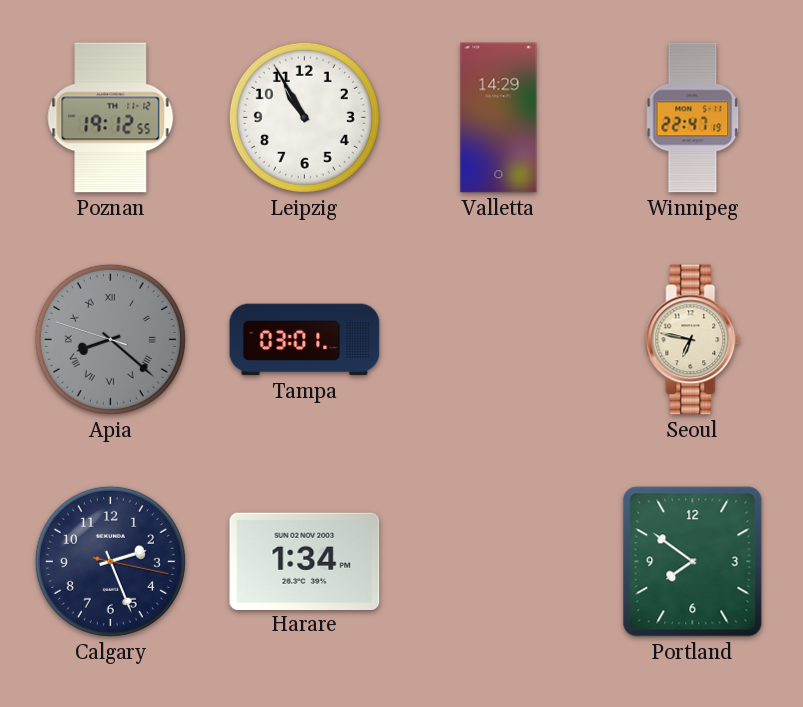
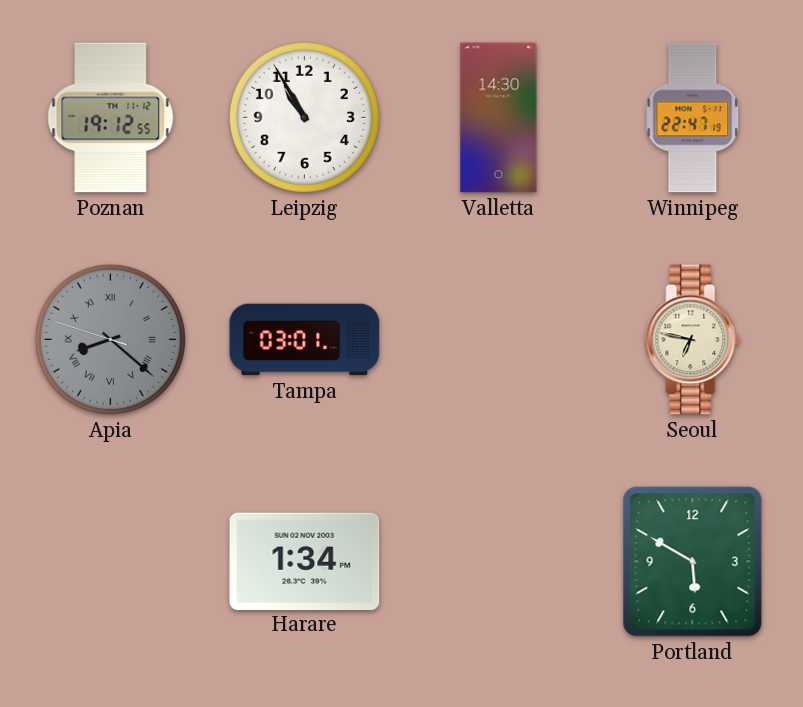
Valletta: 14:29 -> 14:30
Calgary: 2:26 -> none
Portland: 7:51 -> 5:50
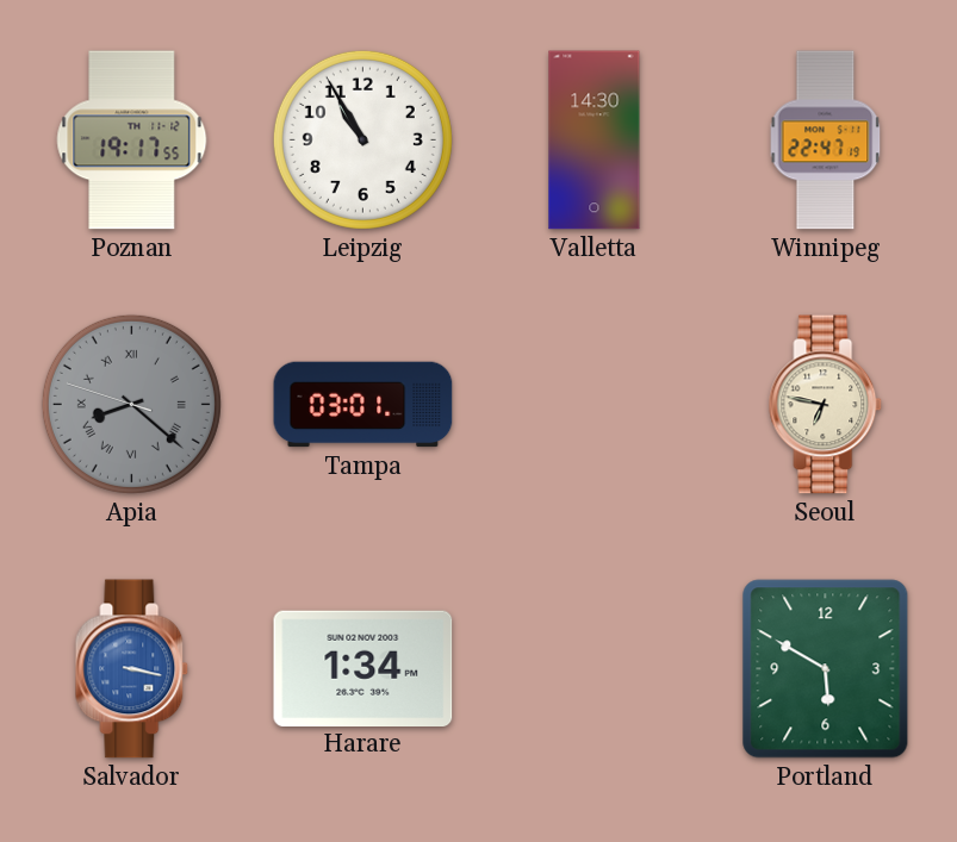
Poznan: 19:12 -> 19:17
Salvador: none -> 3:17
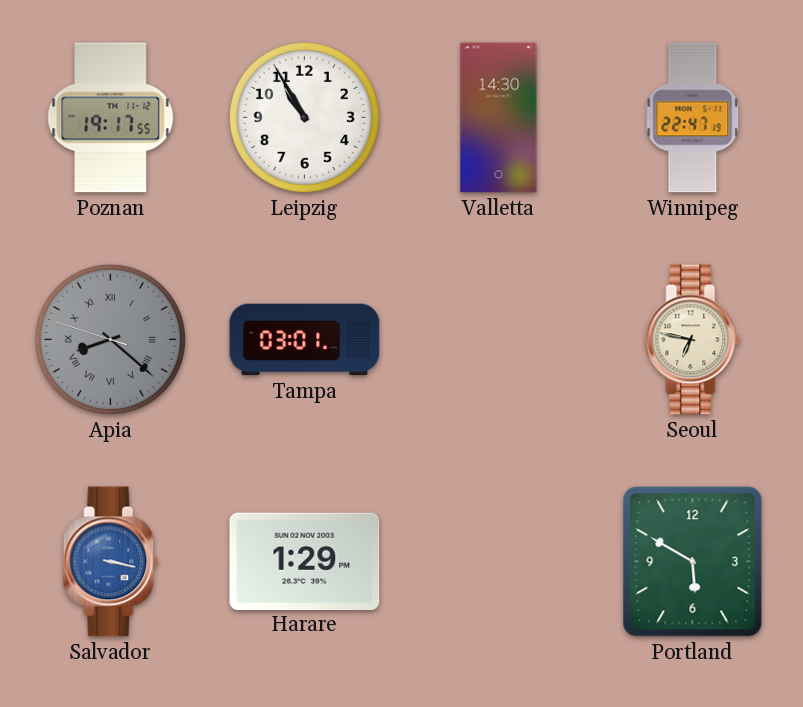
Harare: 1:34 -> 1:29
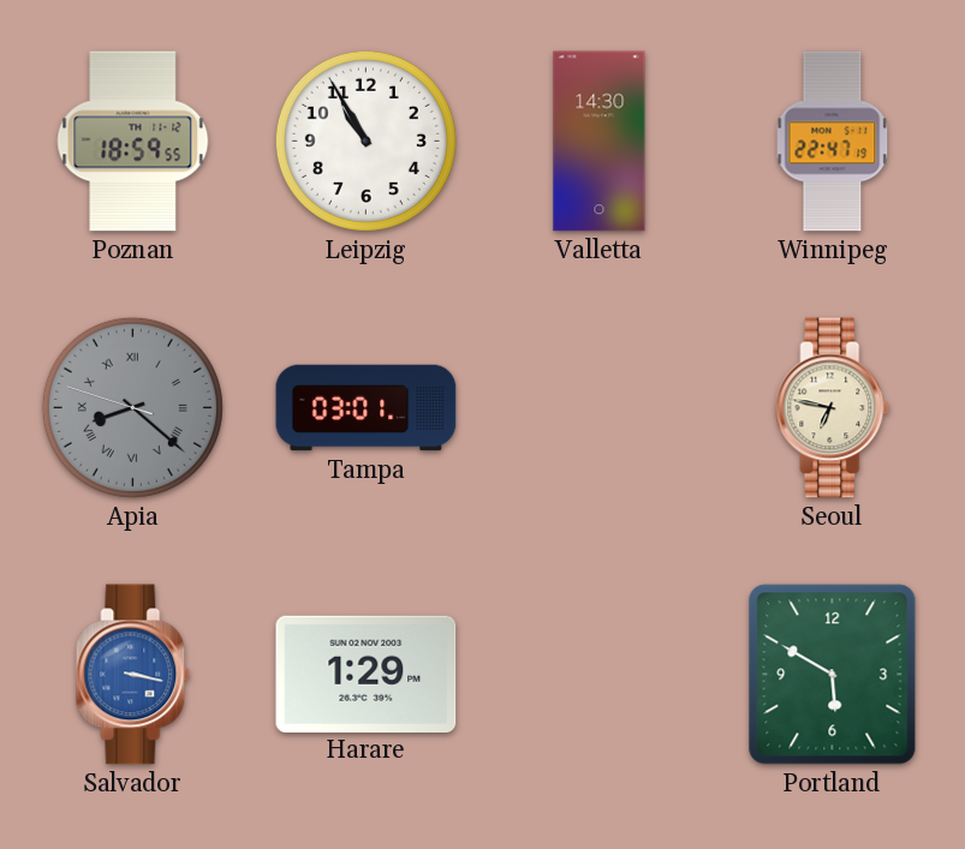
Poznan: 19:17 -> 18:59
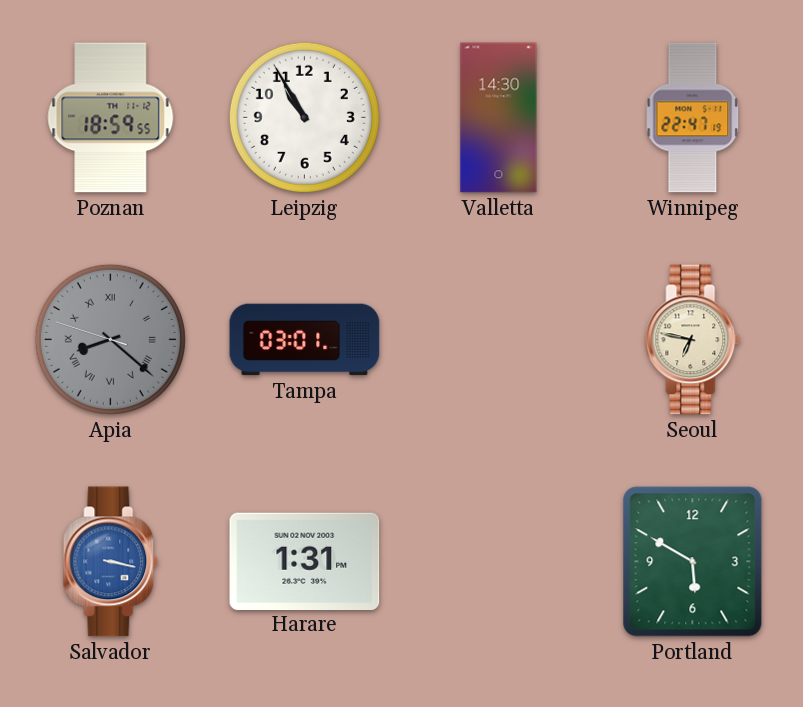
Harare: 1:29 -> 1:31
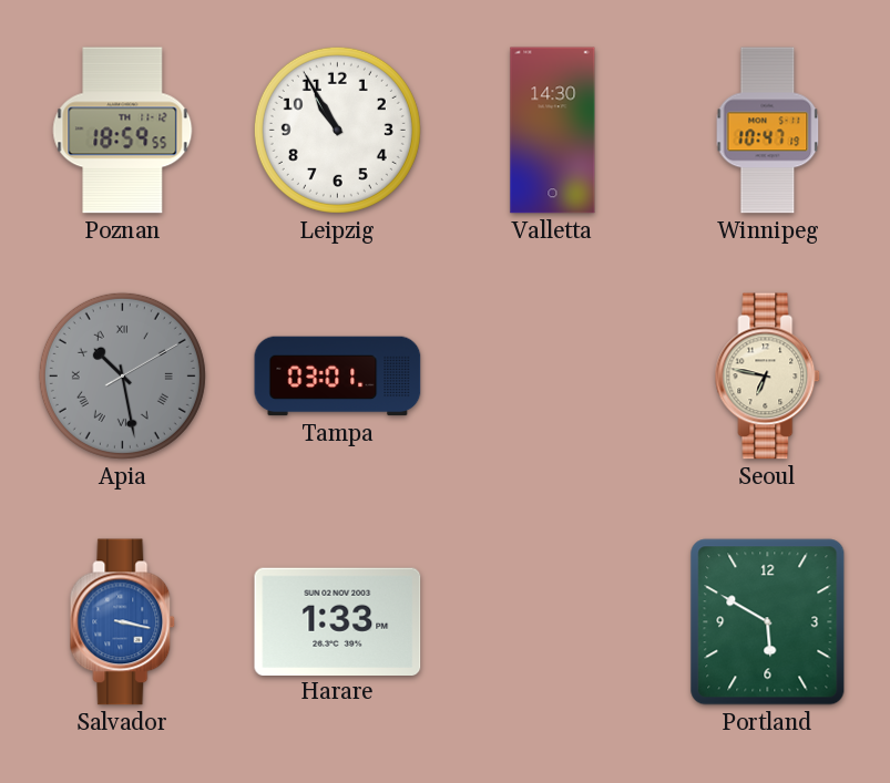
Winnipeg: 22:47 -> 10:47
Apia: 8:21 -> 10:28
Harare: 1:31 -> 1:33
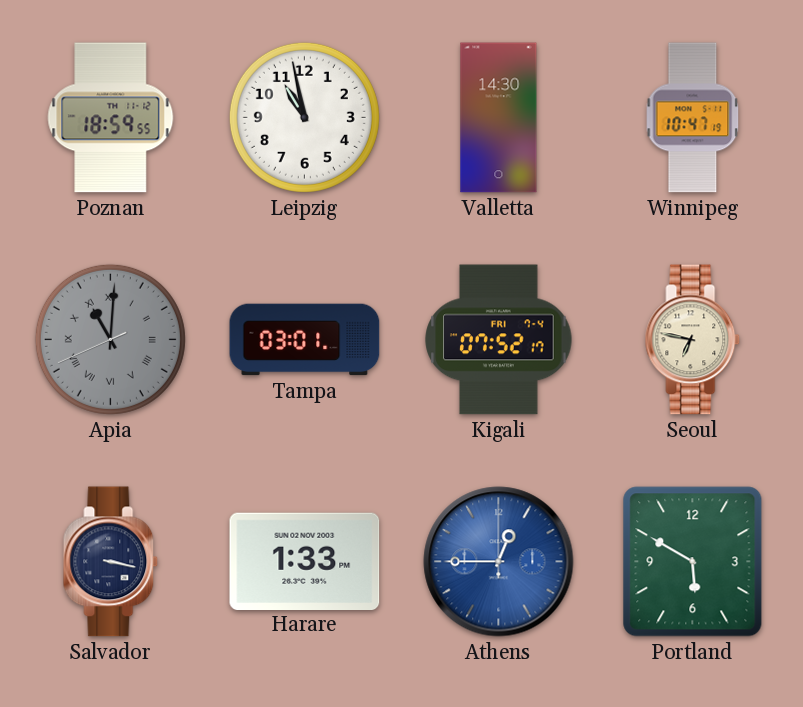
Leipzig: 10:55 -> 10:58
Apia: 10:28 -> 11:00
Kigali: none -> 07:52
Salvador dial: blue -> navy
Athens: none -> 12:45
